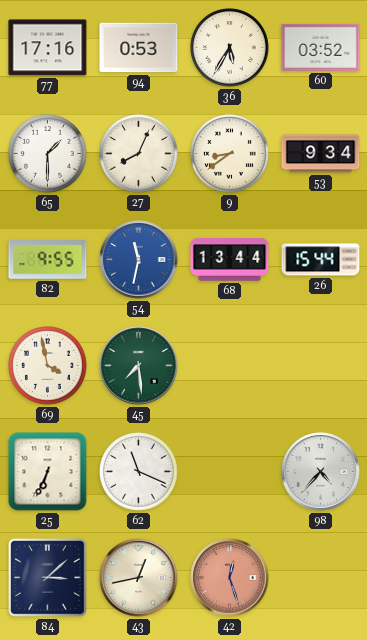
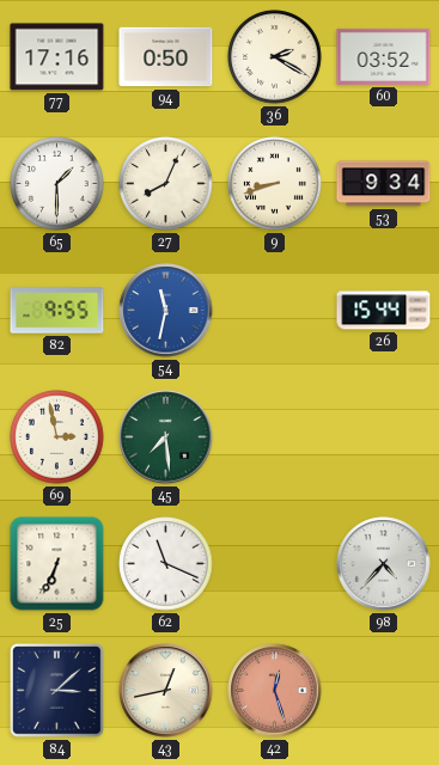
94: 0:53 -> 0:50
36: 5:35 -> 2:20
9: 8:39 -> 8:42
68: 13:44 -> none
69: 3:58 -> 2:58
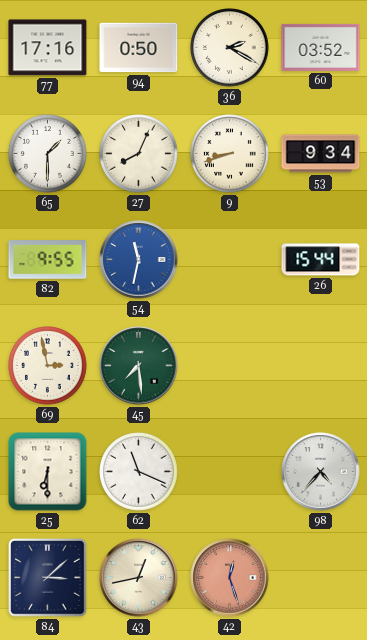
25: 6:34 -> 6:30
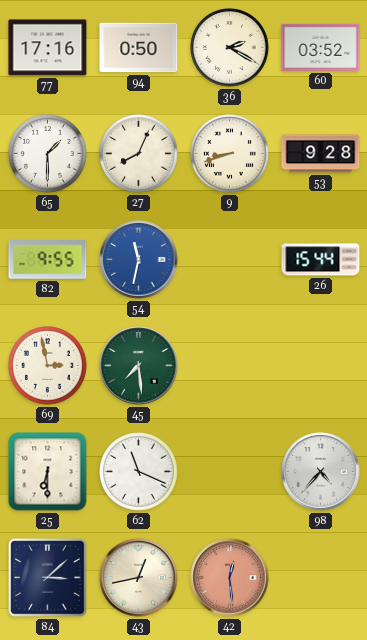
53: 9:34 -> 9:28
42: 12:27 -> 12:29
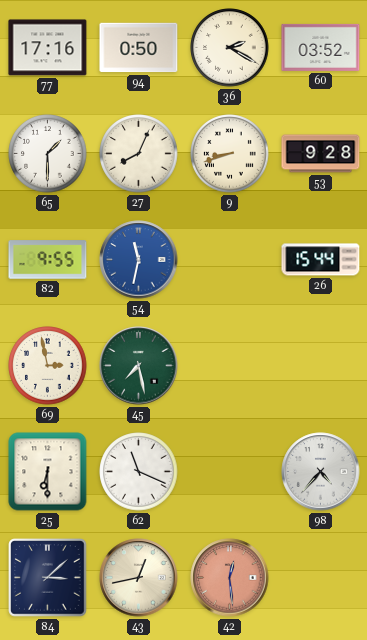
45: 7:29 -> 7:28
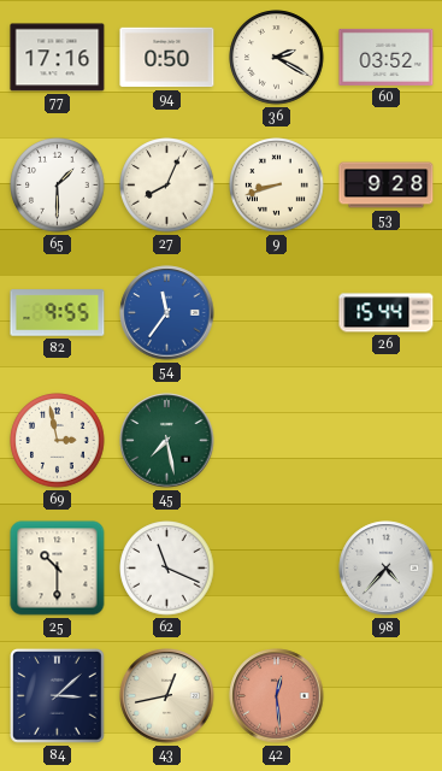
54: 11:32 -> 11:36
25: 6:30 -> 10:30
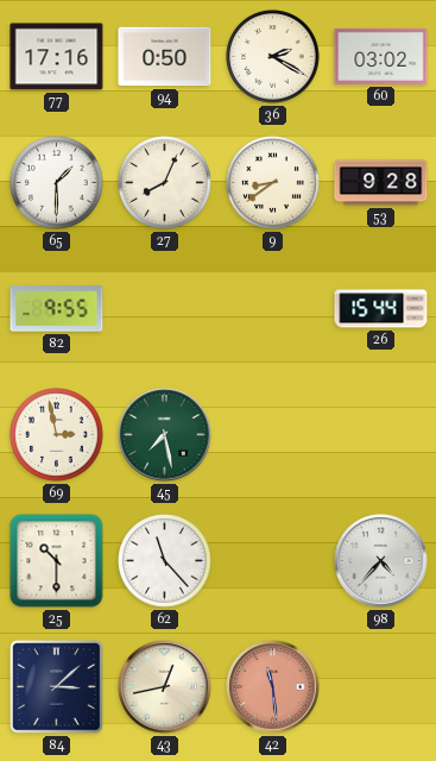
60: 03:52 -> 03:02
9: 8:42 -> 8:39
54: 11:36 -> none
62: 11:19 -> 11:23
42: 12:29 -> 11:29
